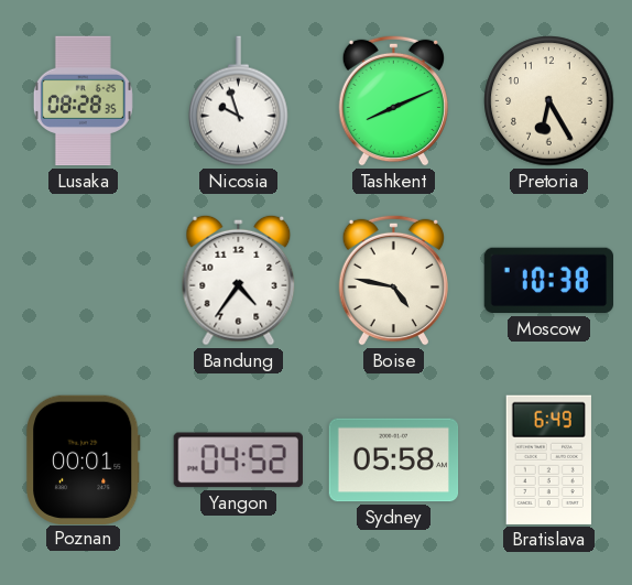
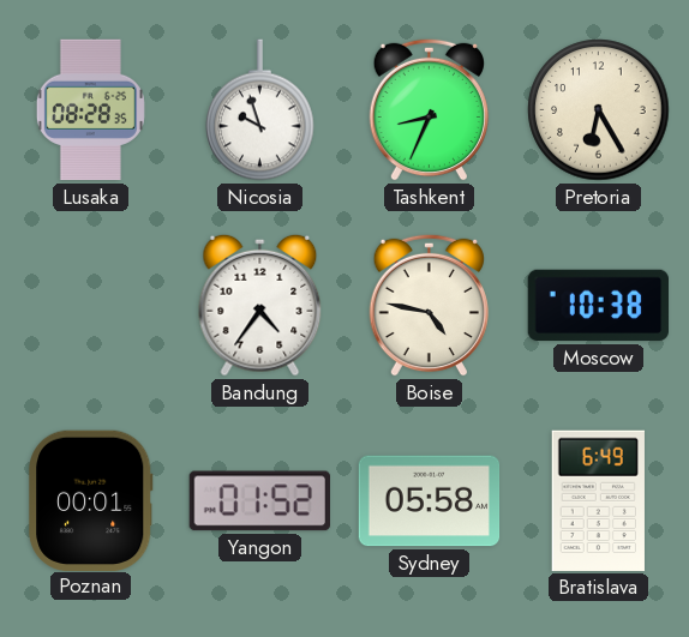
Tashkent: 8:11 -> 8:34
Yangon: 04:52 -> 01:52
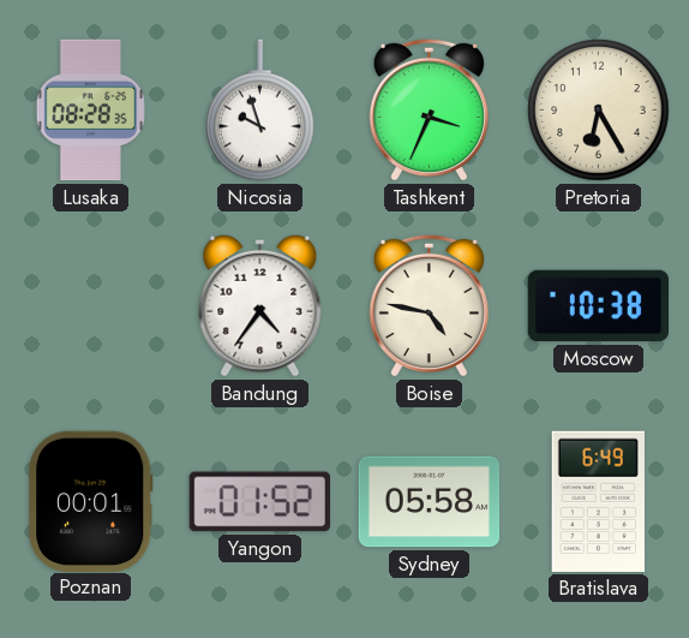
Tashkent: 8:34 -> 3:34
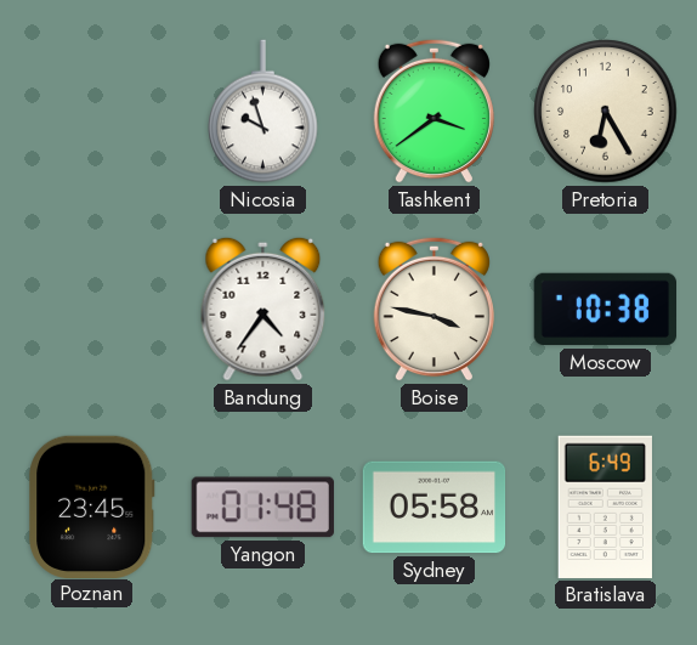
Lusaka: 08:28 -> none
Tashkent: 3:34 -> 3:39
Boise: 4:47 -> 3:47
Poznan: 00:01 -> 23:45
Yangon: 01:52 -> 01:48
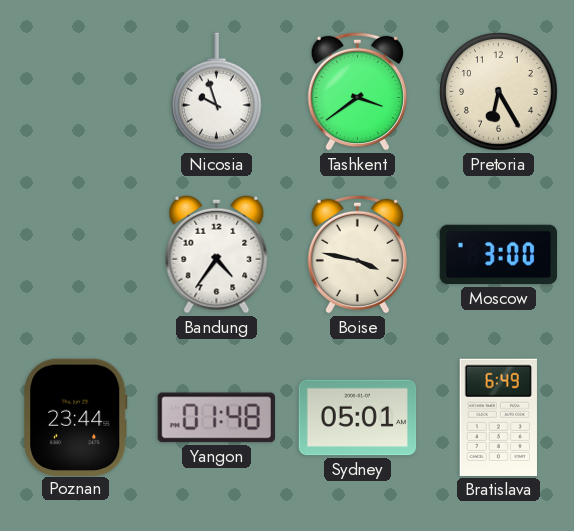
Moscow: 10:38 -> 3:00
Poznan: 23:45 -> 23:44
Sydney: 05:58 -> 05:01
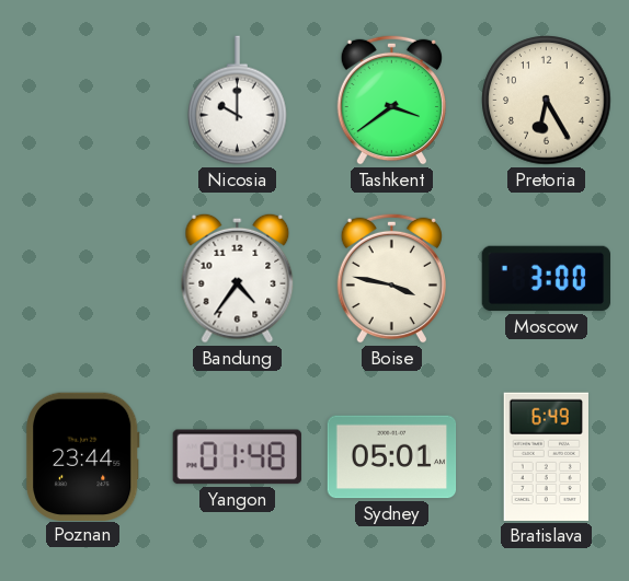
Nicosia: 9:57 -> 10:00
